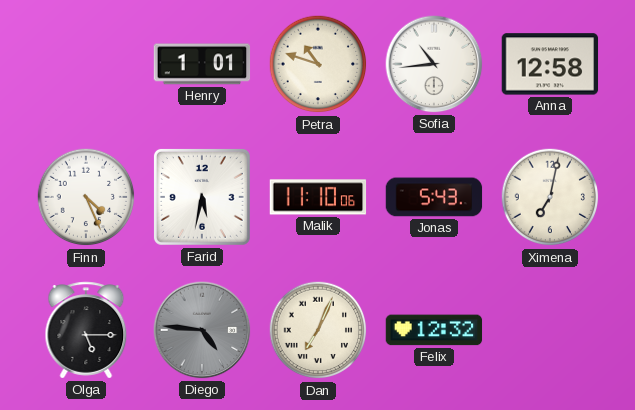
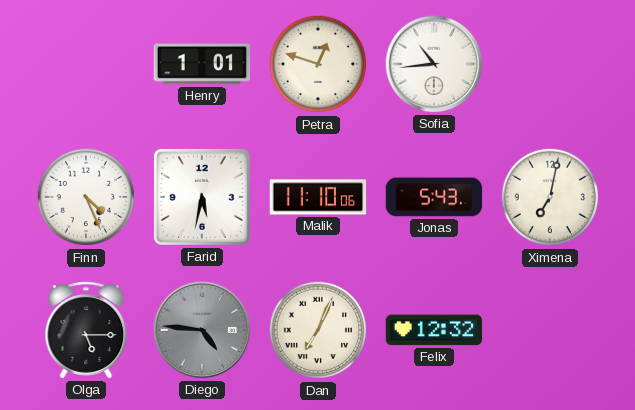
Petra: 10:48 -> 12:48
Anna: 12:58 -> none
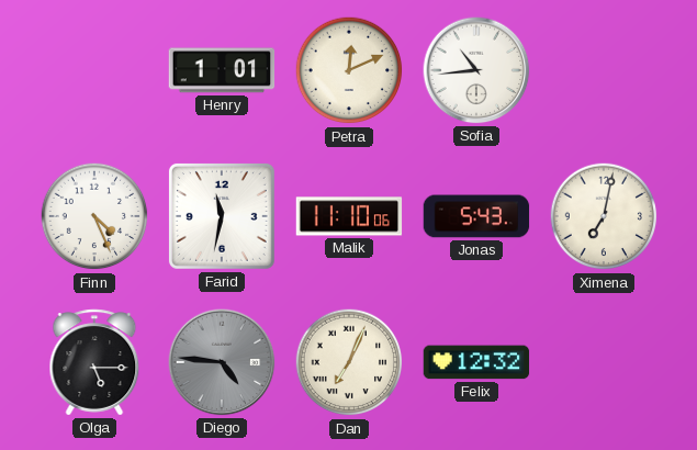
Petra: 12:48 -> 12:11
Farid: 5:32 -> 11:32
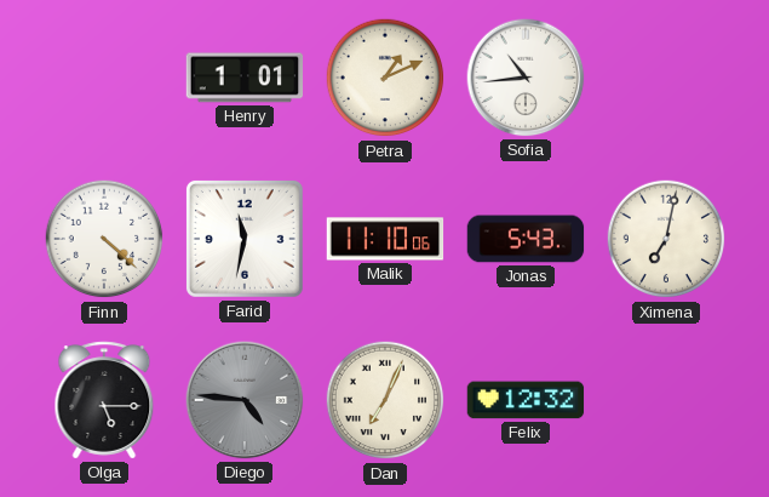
Petra: 12:11 -> 1:11
Finn: 4:26 -> 4:22
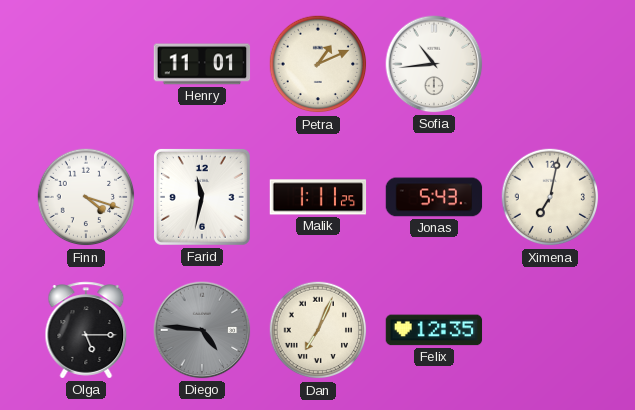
Henry: 1:01 -> 11:01
Finn: 4:22 -> 4:18
Malik: 11:10 -> 1:11
Felix: 12:32 -> 12:35
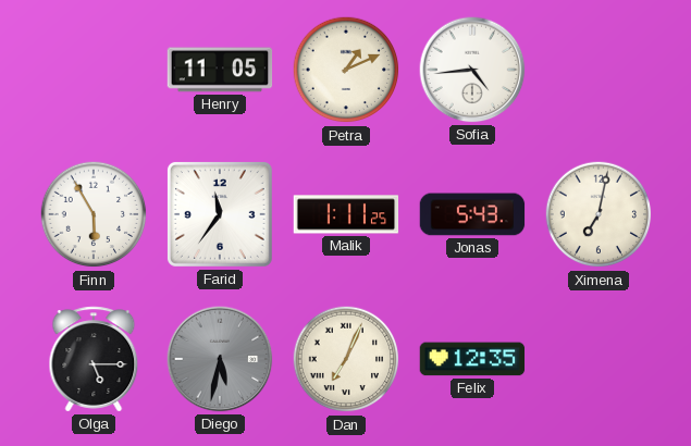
Henry: 11:01 -> 11:05
Sofia: 10:44 -> 4:44
Finn: 4:18 -> 5:55
Farid: 11:32 -> 11:36
Diego: 4:46 -> 5:32
